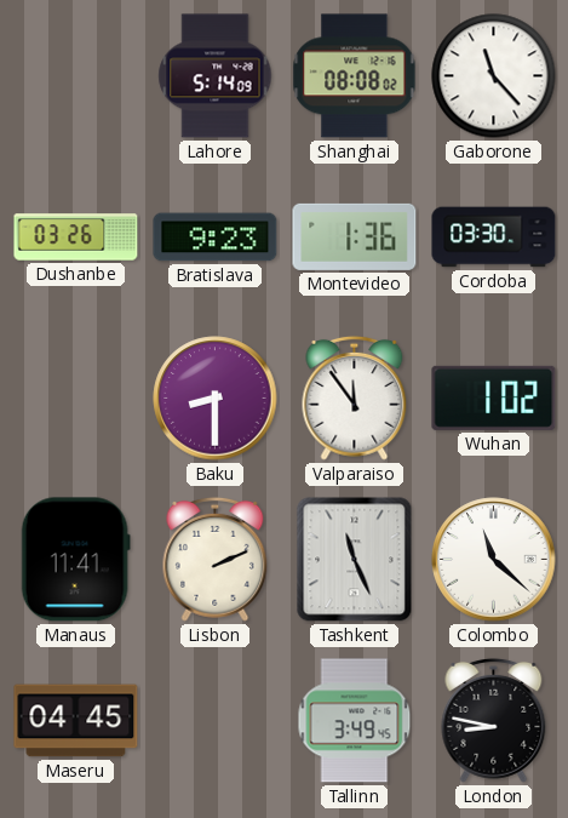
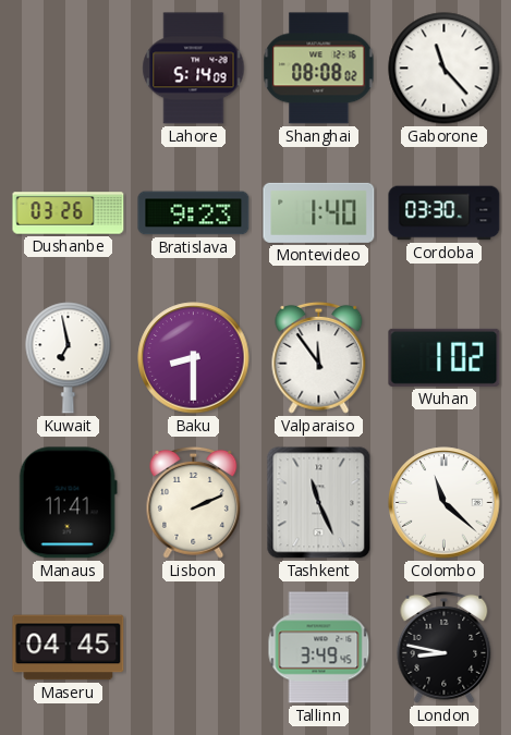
Montevideo: 1:36 -> 1:40
Kuwait: none -> 6:58
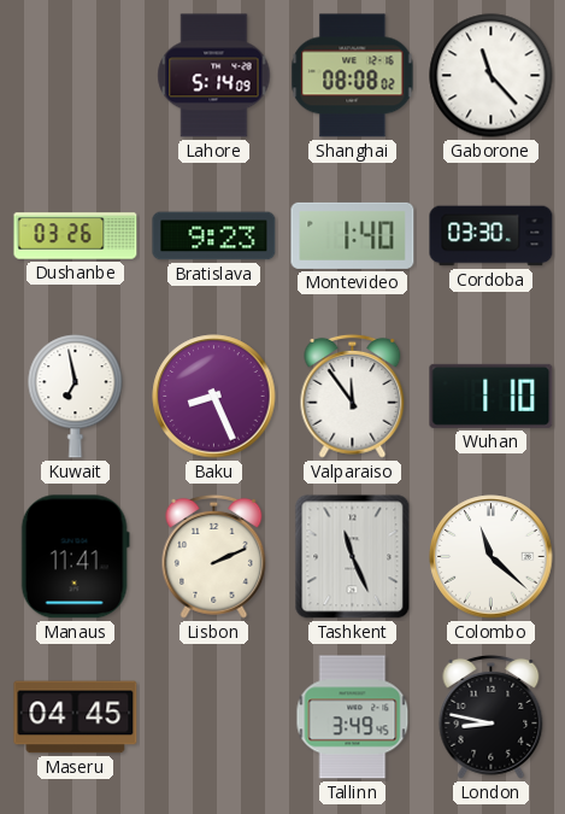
Baku: 8:30 -> 8:26
Wuhan: 1:02 -> 1:10
